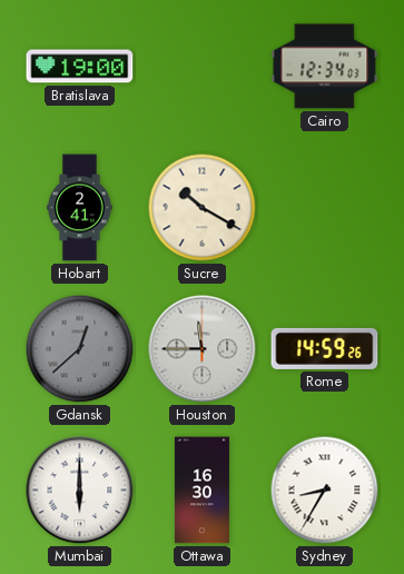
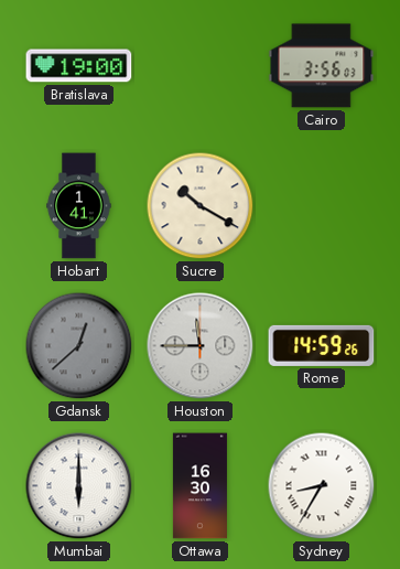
Cairo: 12:34 -> 3:56
Hobart: 2:41 -> 1:41
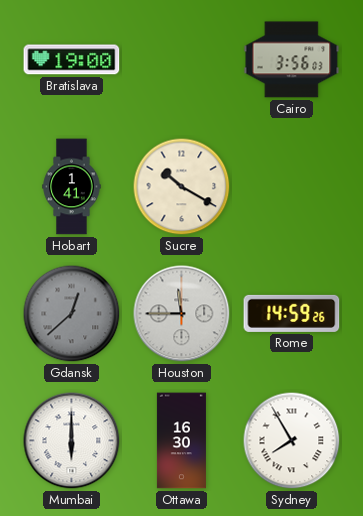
Sydney: 8:35 -> 7:55
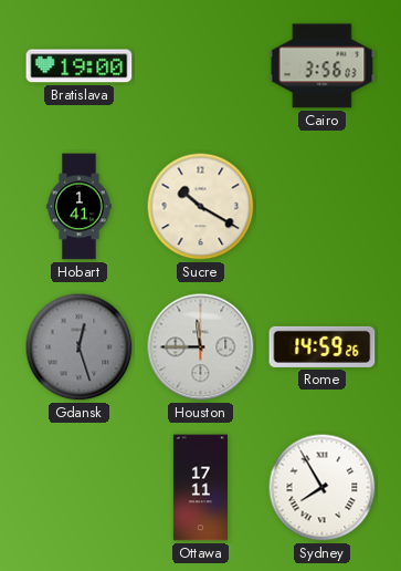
Gdansk: 12:38 -> 12:27
Mumbai: 6:00 -> none
Ottawa: 16:30 -> 17:11
